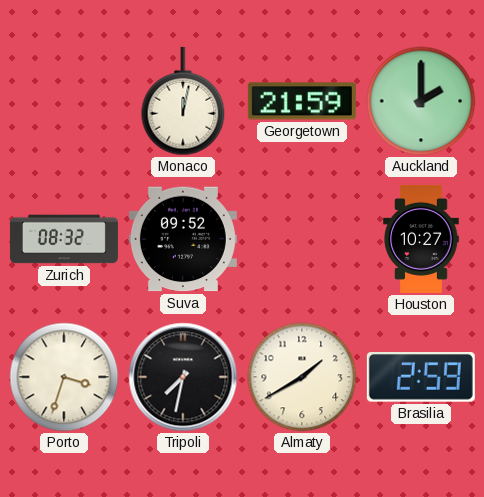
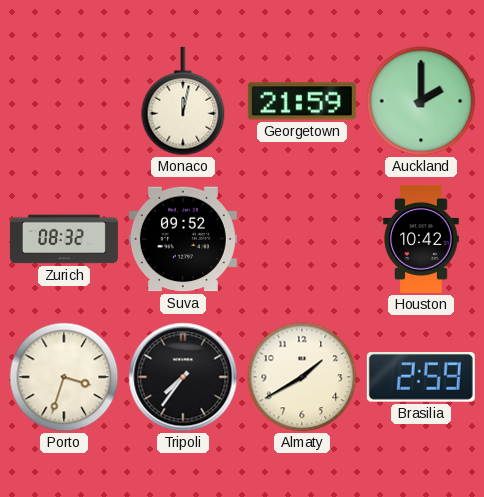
Houston: 10:27 -> 10:42
Tripoli: 7:32 -> 7:36
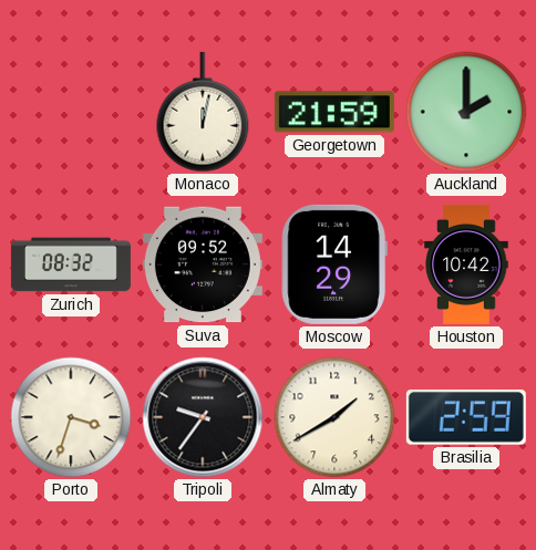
Moscow: none -> 14:29
Tripoli: 7:36 -> 9:36
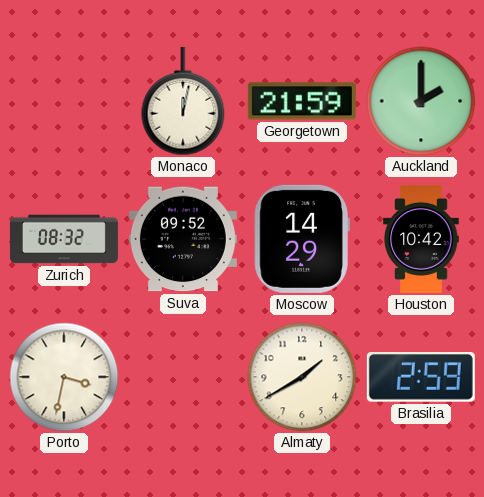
Porto: 3:33 -> 3:32
Tripoli: 9:36 -> none
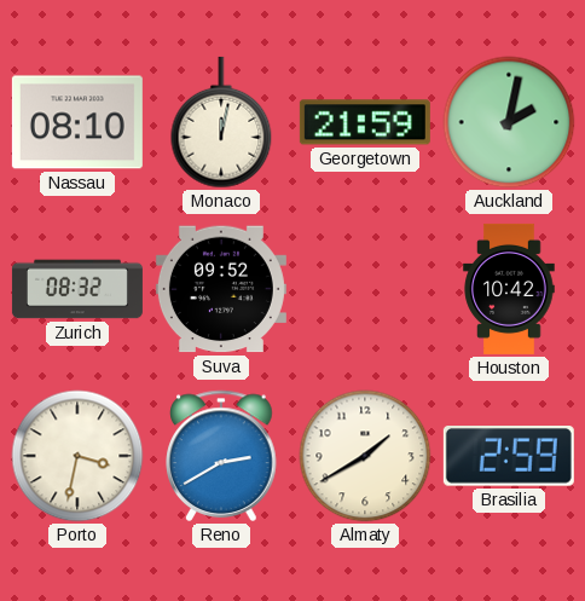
Nassau: none -> 08:10
Auckland: 2:00 -> 2:02
Moscow: 14:29 -> none
Reno: none -> 2:40
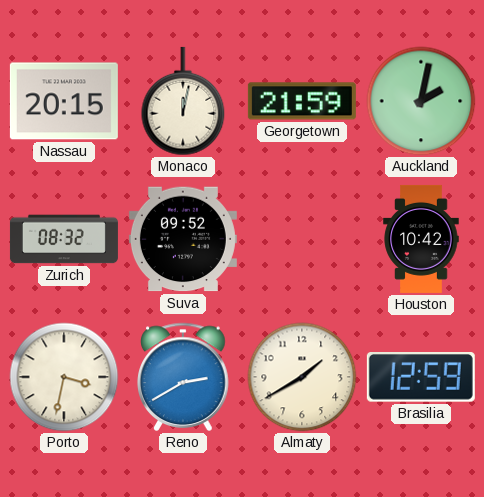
Nassau: 08:10 -> 20:15
Brasilia: 2:59 -> 12:59
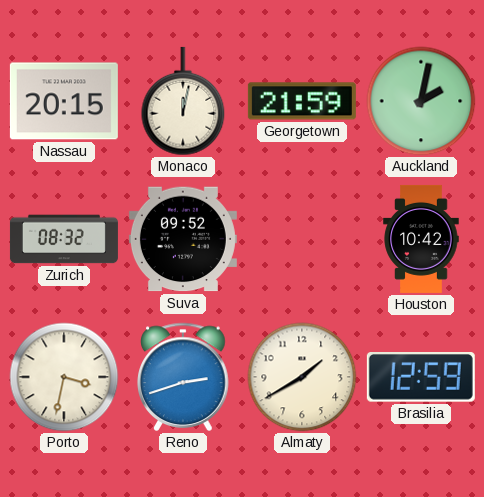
Reno: 2:40 -> 2:42
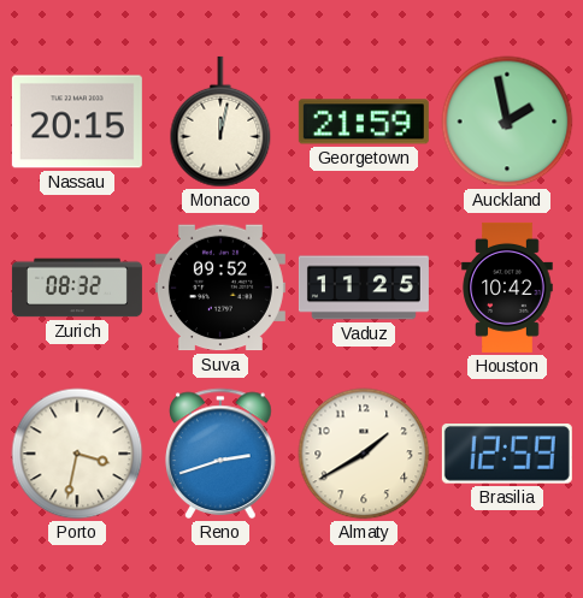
Auckland: 2:02 -> 1:58
Vaduz: none -> 11:25
